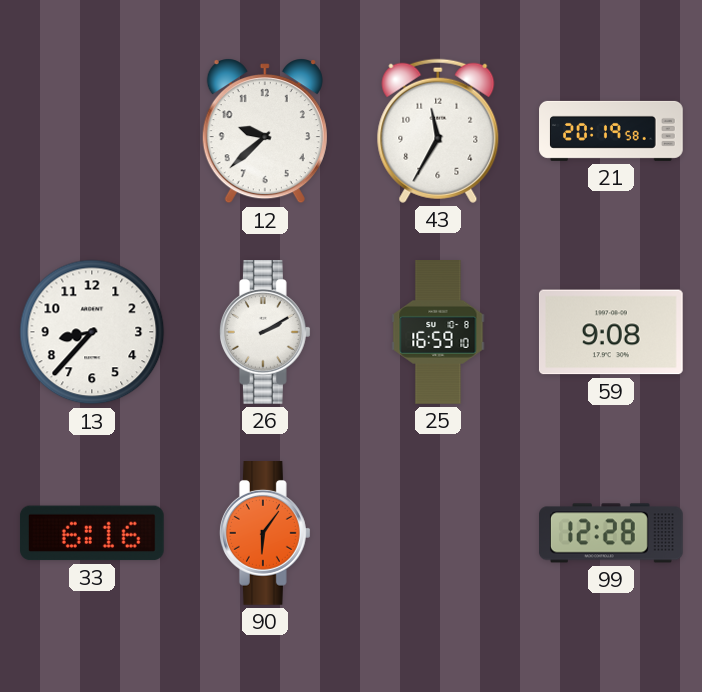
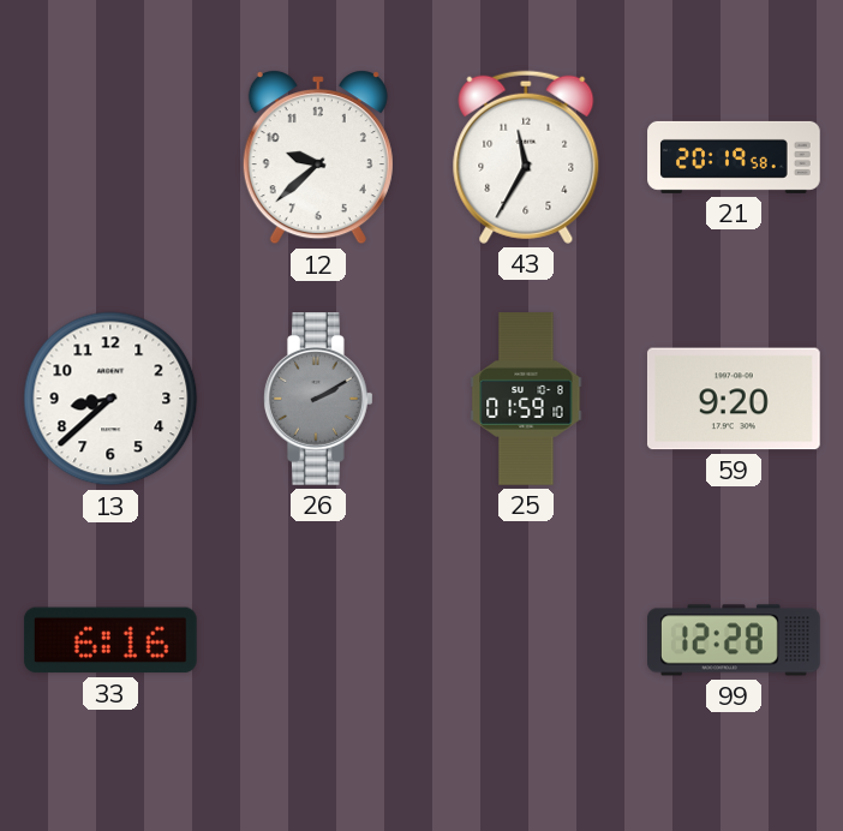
13: 8:37 -> 8:38
26 dial: white -> grey
25: 16:59 -> 01:59
59: 9:08 -> 9:20
90: 6:06 -> none
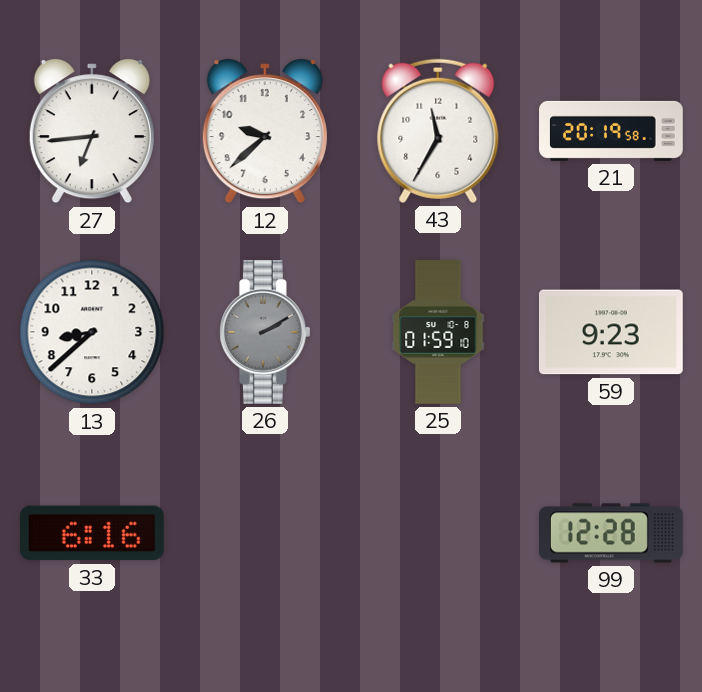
27: none -> 6:44
59: 9:20 -> 9:23
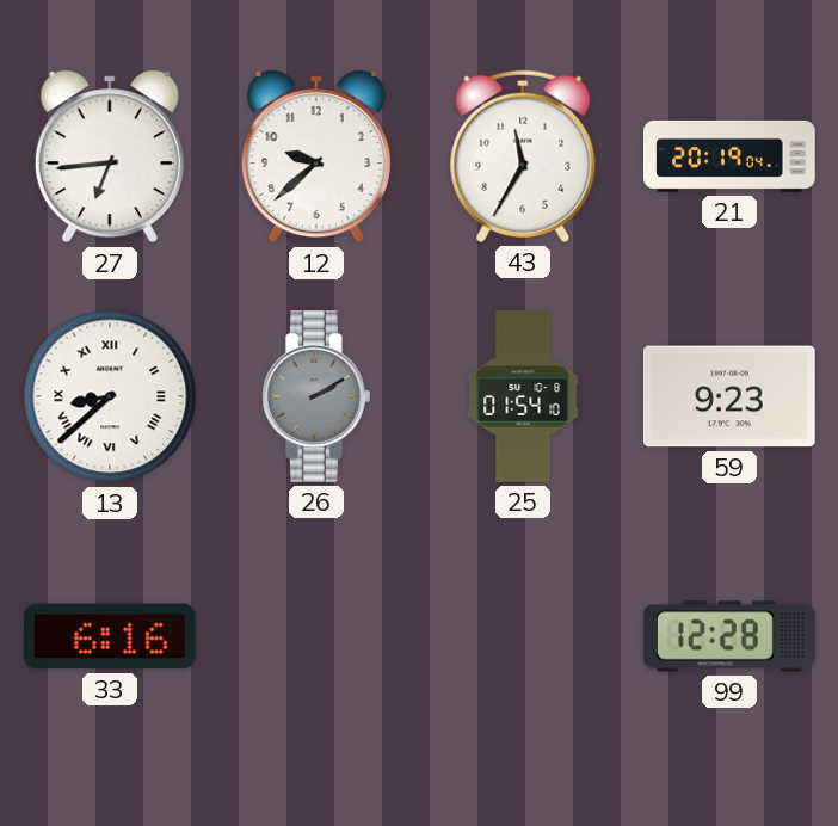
21: 20:19:58 -> 20:19:04
13 numerals: Arabic -> Roman
25: 01:59 -> 01:54
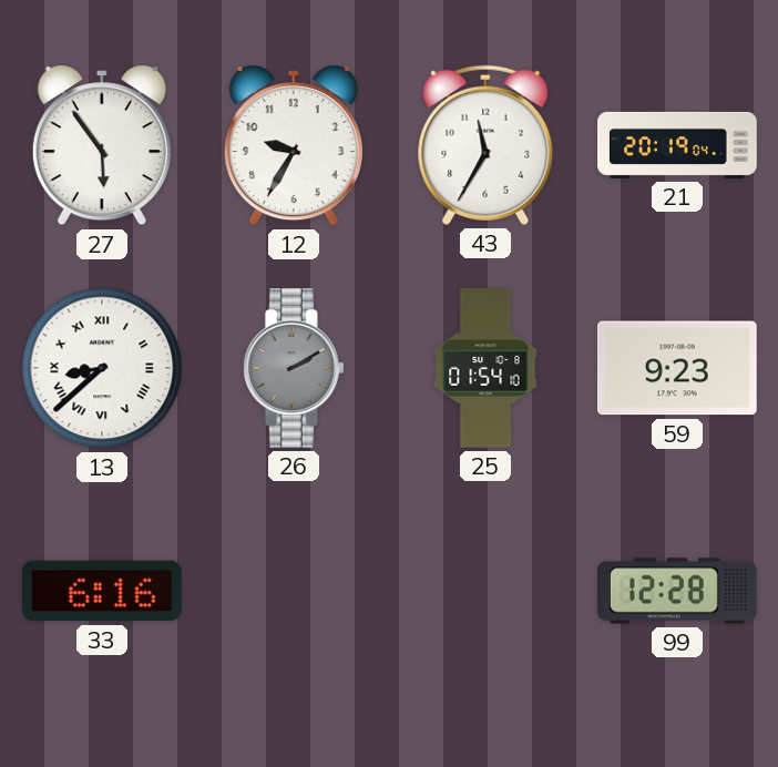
27: 6:44 -> 5:54
12: 9:38 -> 9:35
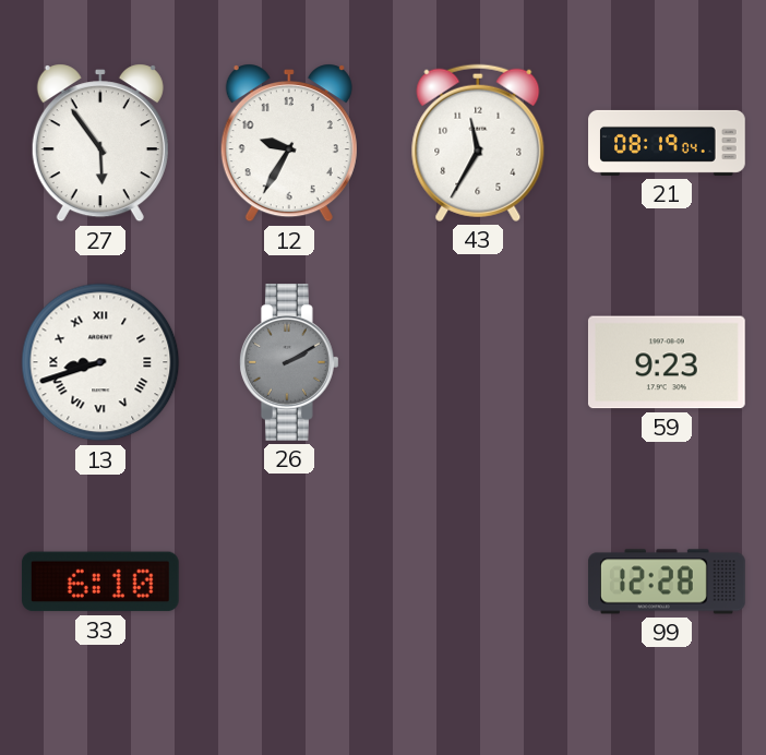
21: 20:19 -> 08:19
13: 8:38 -> 8:42
25: 01:54 -> none
33: 6:16 -> 6:10
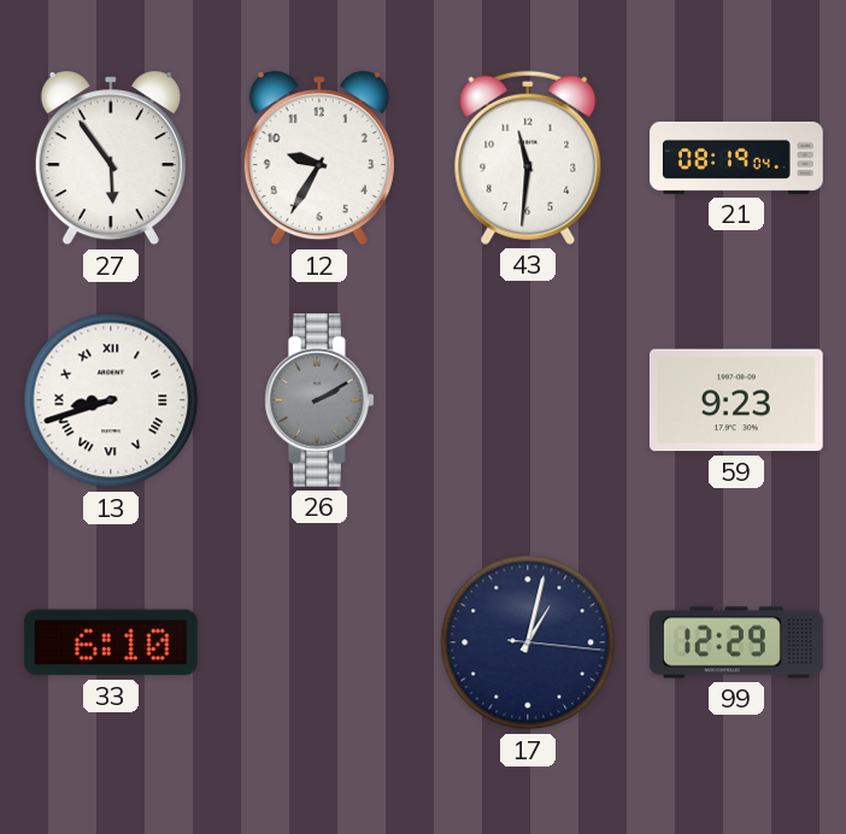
43: 11:35 -> 11:31
17: none -> 1:02
99: 12:28 -> 12:29
